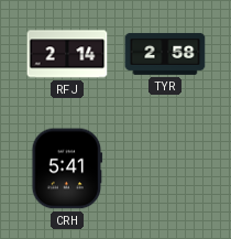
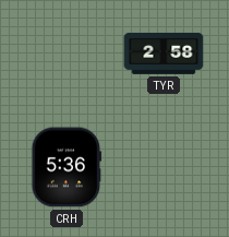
RFJ: 2:14 -> none
CRH: 5:41 -> 5:36
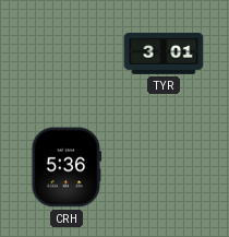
TYR: 2:58 -> 3:01
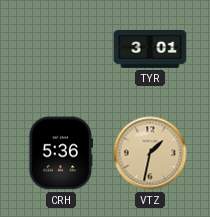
VTZ: none -> 1:32
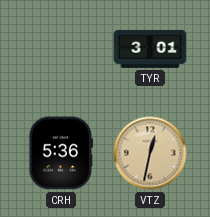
VTZ: 1:32 -> 12:32
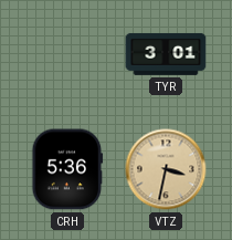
VTZ: 12:32 -> 3:32
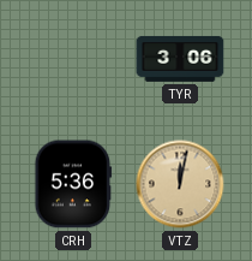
TYR: 3:01 -> 3:06
VTZ: 3:32 -> 12:02
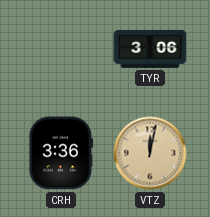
CRH: 5:36 -> 3:36
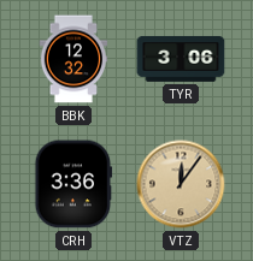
BBK: none -> 12:32
VTZ: 12:02 -> 12:06
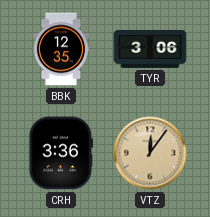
BBK: 12:32 -> 12:35
